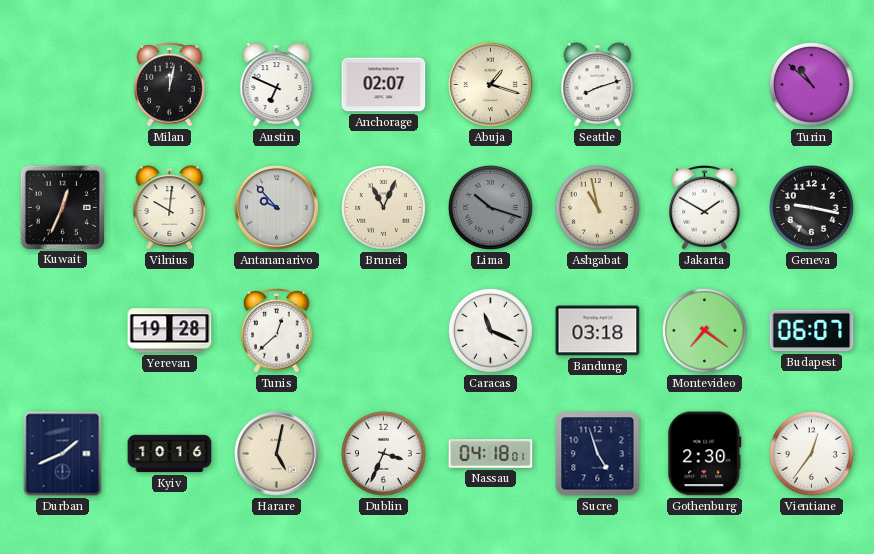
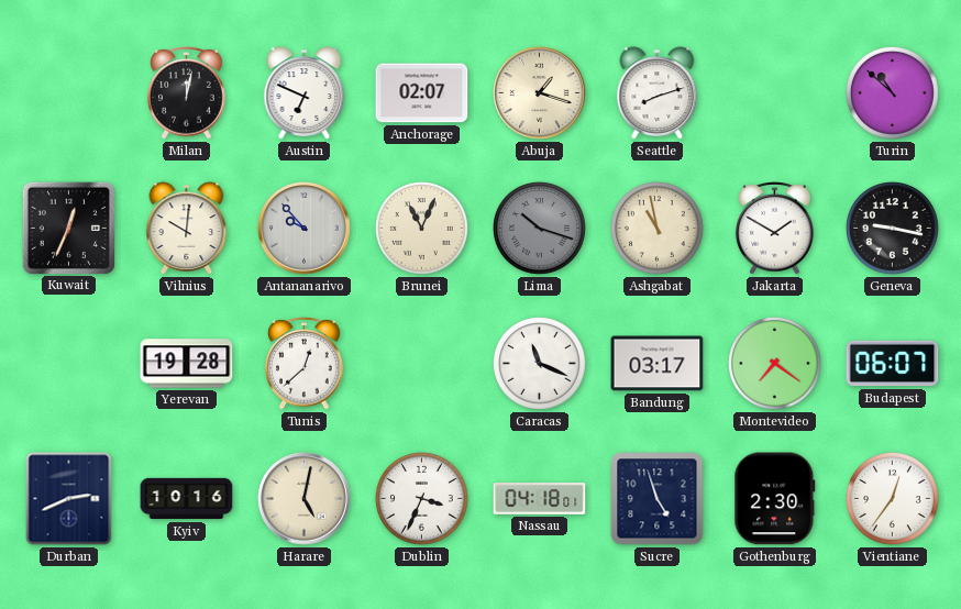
Bandung: 03:18 -> 03:17
Durban: 1:41 -> 2:41
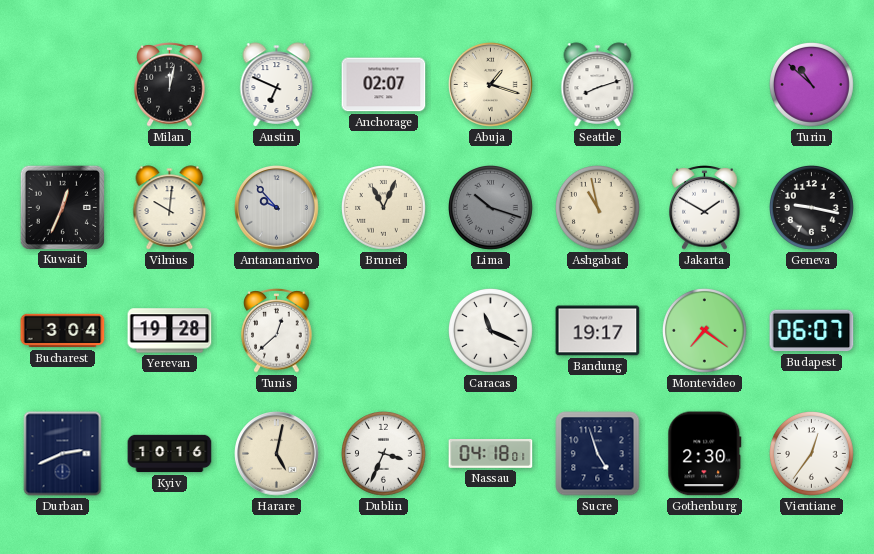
Bucharest: none -> 3:04
Bandung: 03:17 -> 19:17
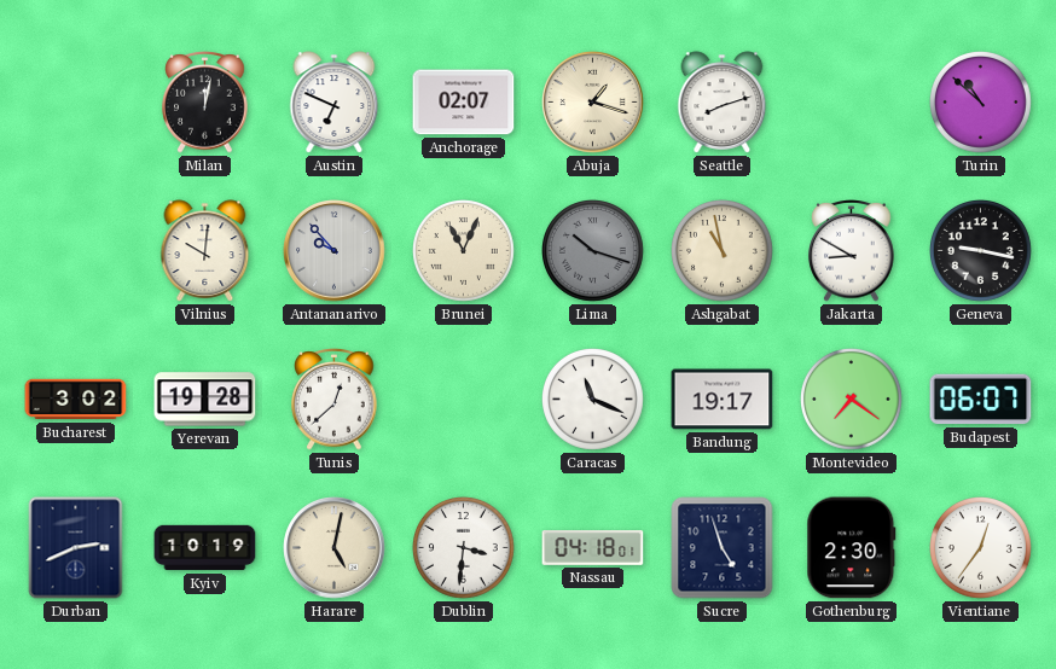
Kuwait: 12:34 -> none
Jakarta: 1:50 -> 8:50
Bucharest: 3:04 -> 3:02
Kyiv: 10:16 -> 10:19
Dublin: 3:34 -> 3:31
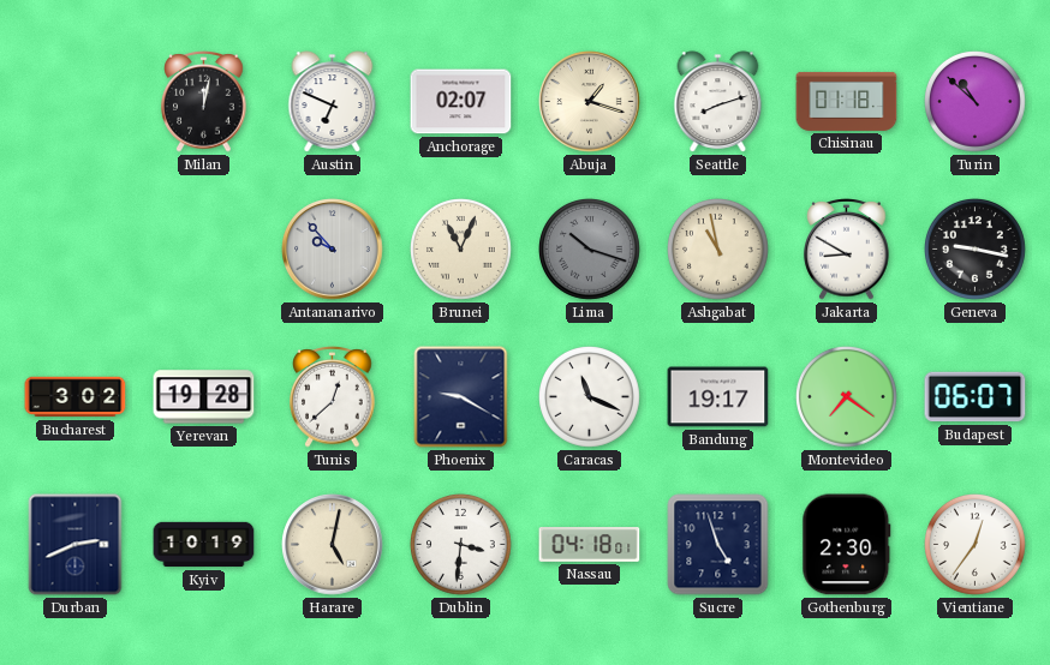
Chisinau: none -> 01:18
Vilnius: 10:01 -> none
Phoenix: none -> 9:20
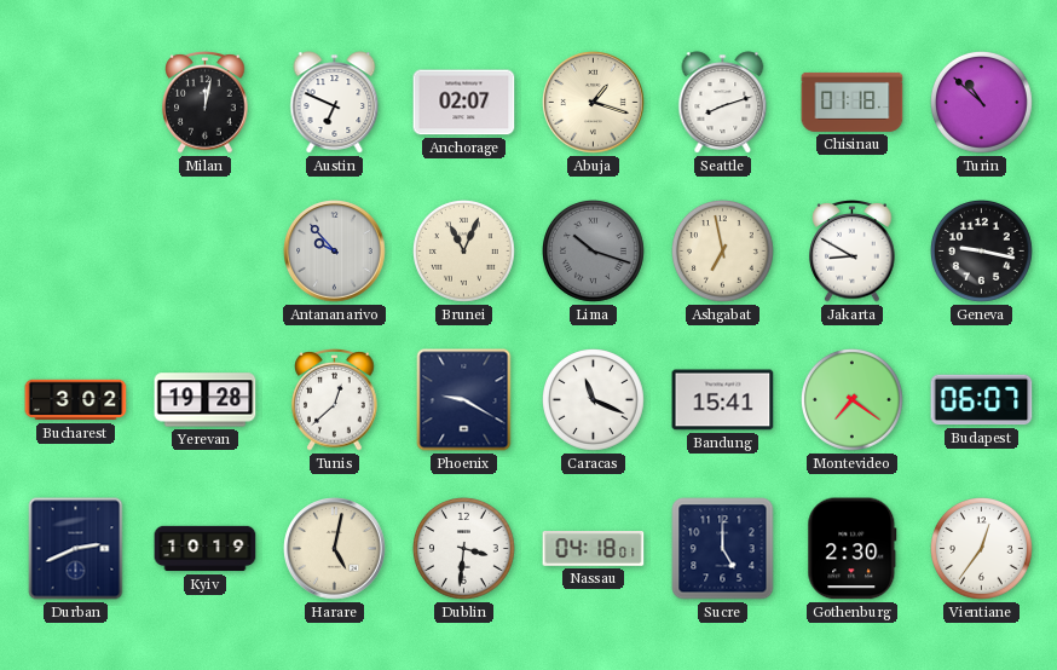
Ashgabat: 10:58 -> 6:58
Bandung: 19:17 -> 15:41
Sucre: 4:57 -> 5:00
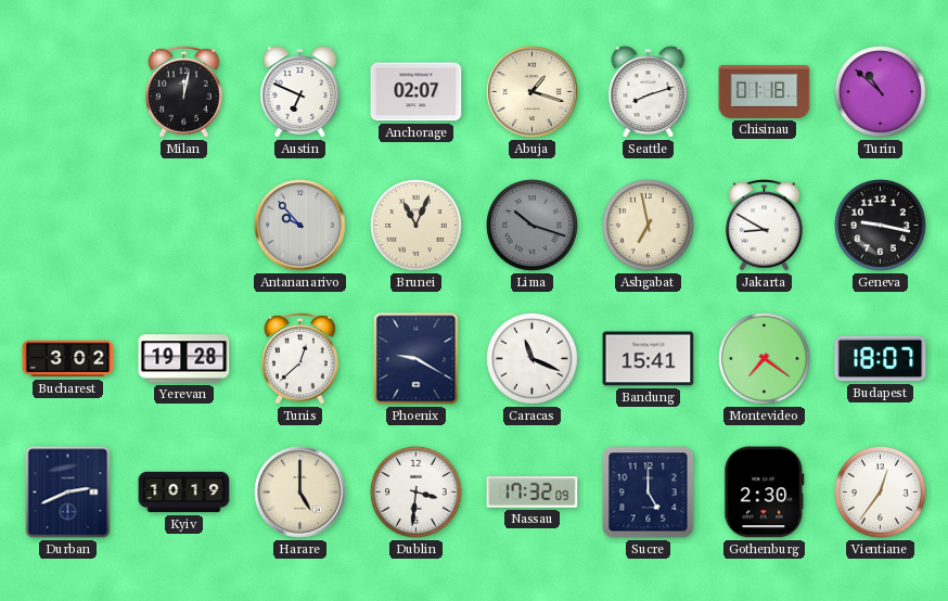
Budapest: 06:07 -> 18:07
Harare: 5:02 -> 5:00
Nassau: 04:18 -> 17:32
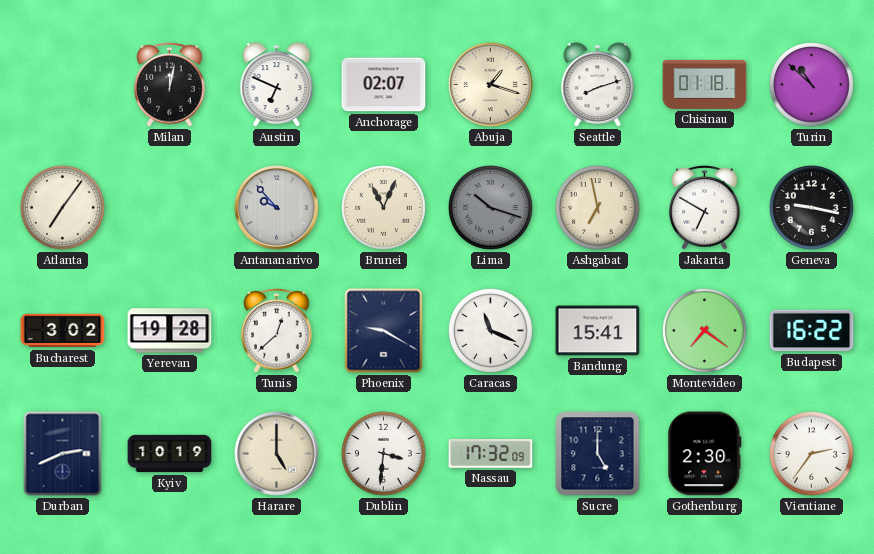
Atlanta: none -> 7:06
Jakarta: 8:50 -> 6:50
Budapest: 18:07 -> 16:22
Vientiane: 12:36 -> 2:36
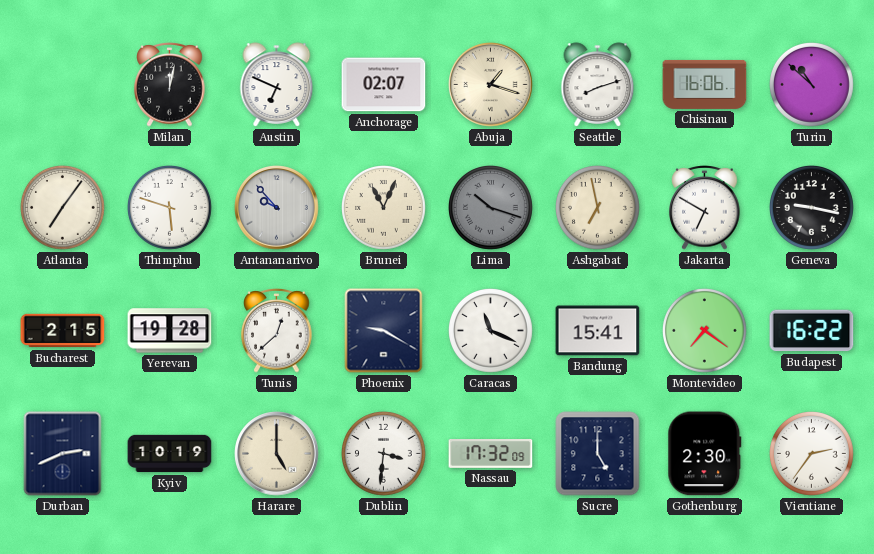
Chisinau: 01:18 -> 16:06
Thimphu: none -> 5:48
Bucharest: 3:02 -> 2:15
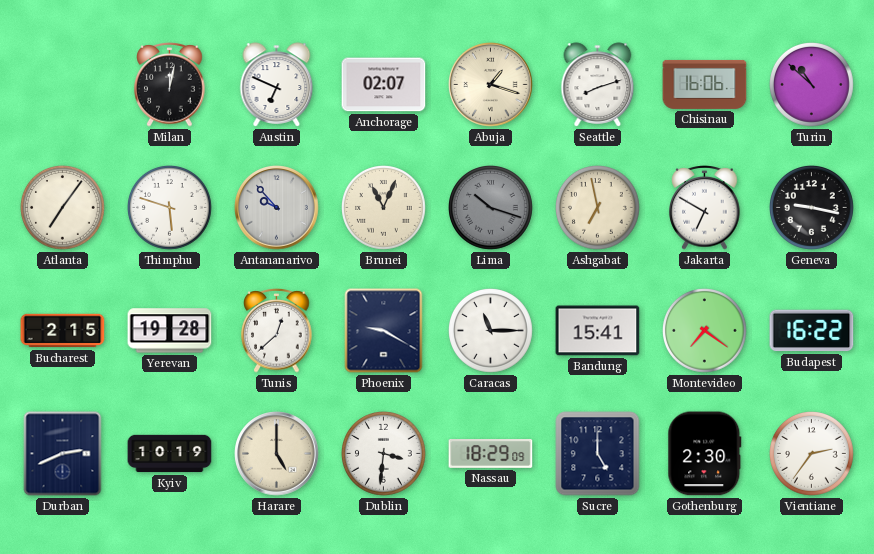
Caracas: 11:19 -> 11:15
Nassau: 17:32 -> 18:29
